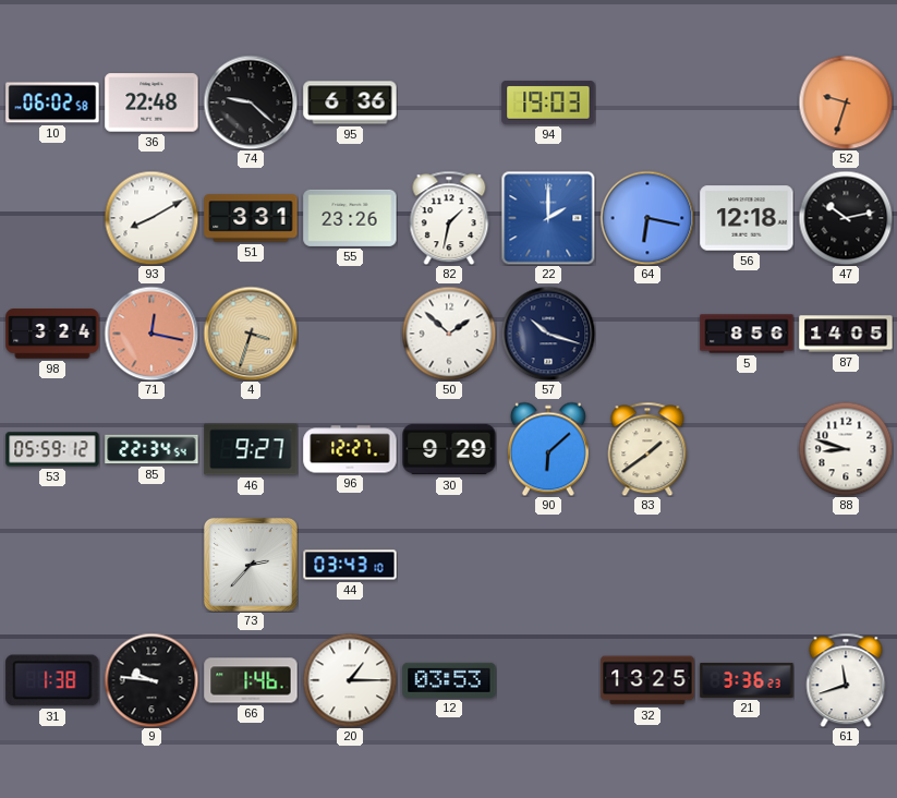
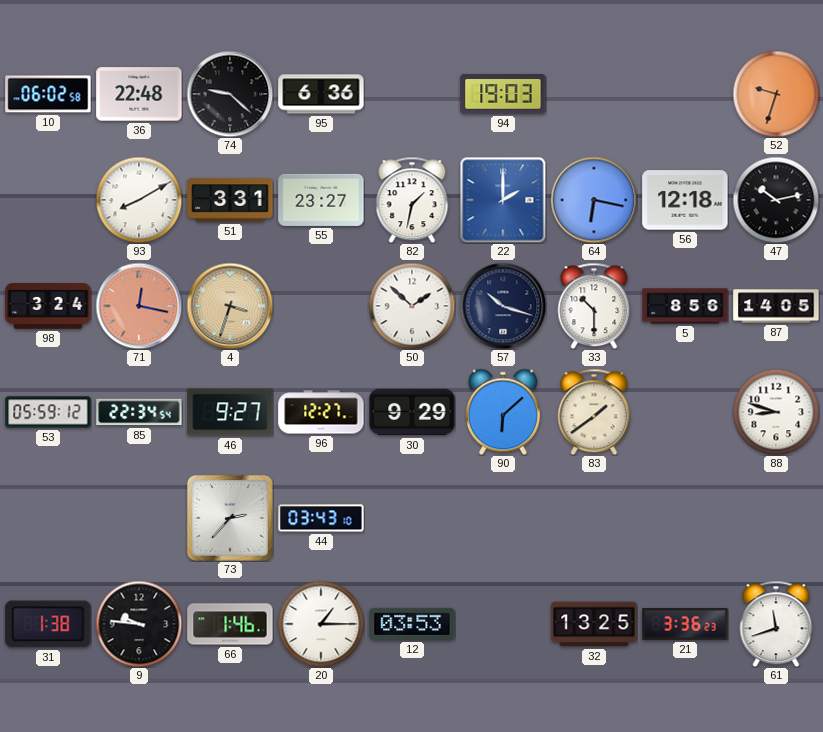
55: 23:26 -> 23:27
33: none -> 10:30
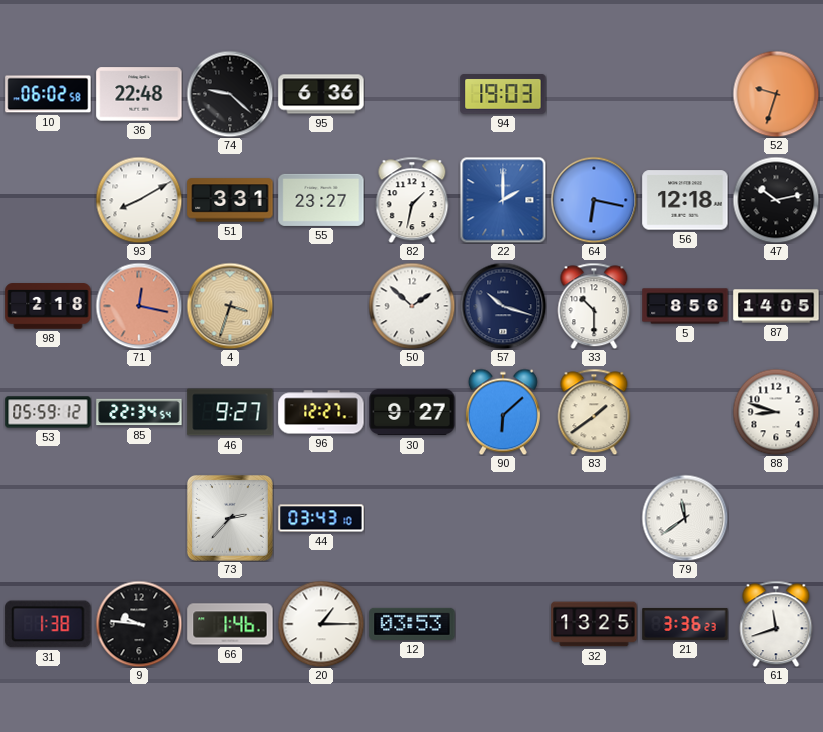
98: 3:24 -> 2:18
30: 9:29 -> 9:27
79: none -> 11:39
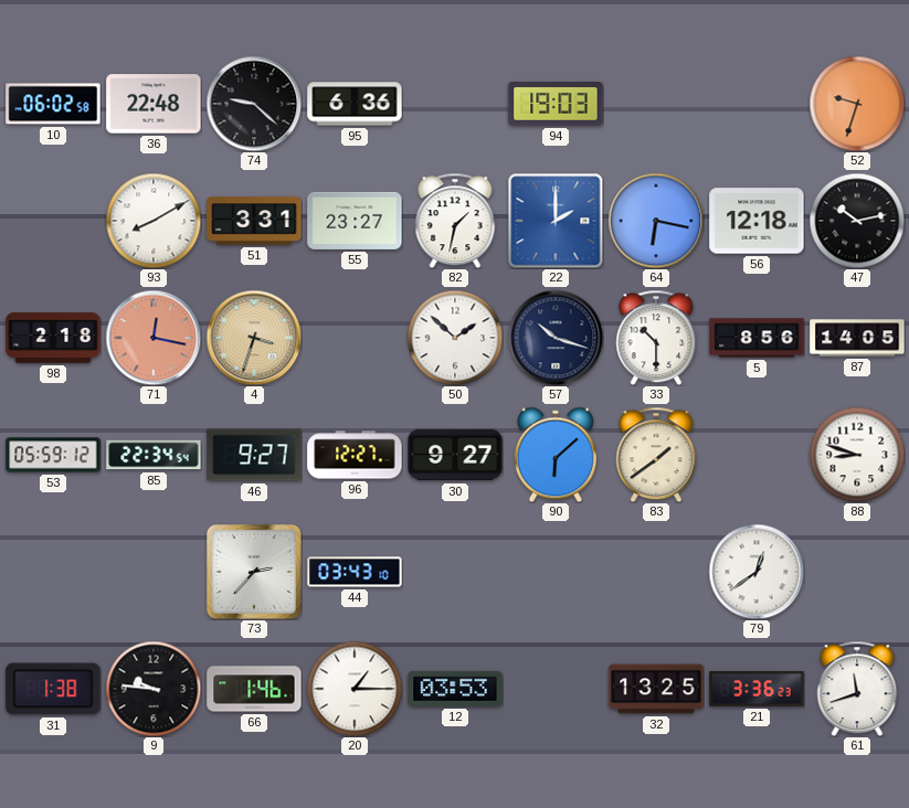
79: 11:39 -> 12:39
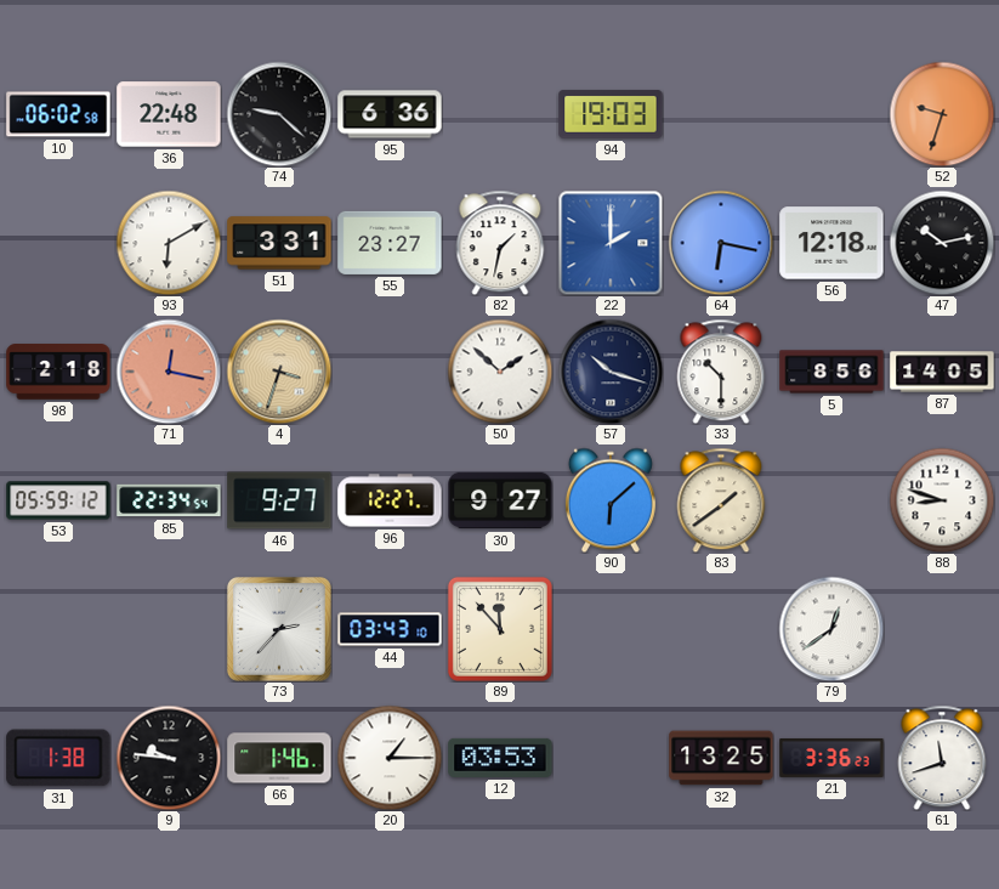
93: 8:10 -> 6:10
89: none -> 11:53
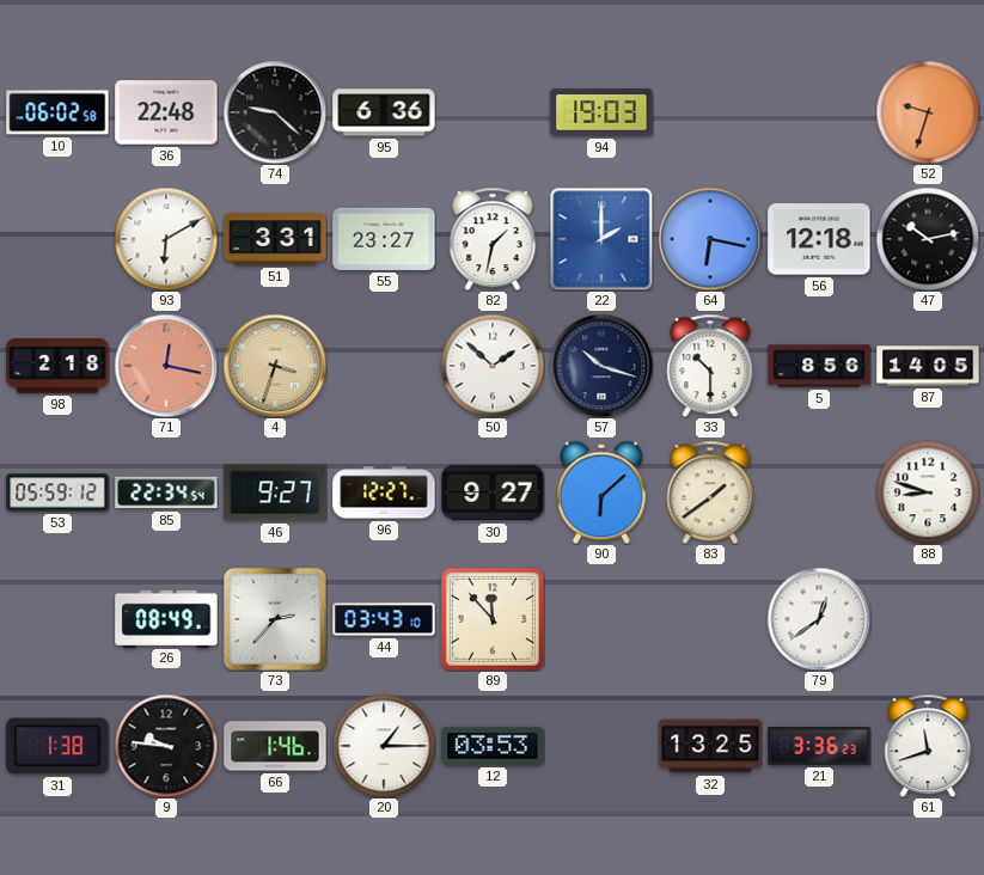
26: none -> 08:49
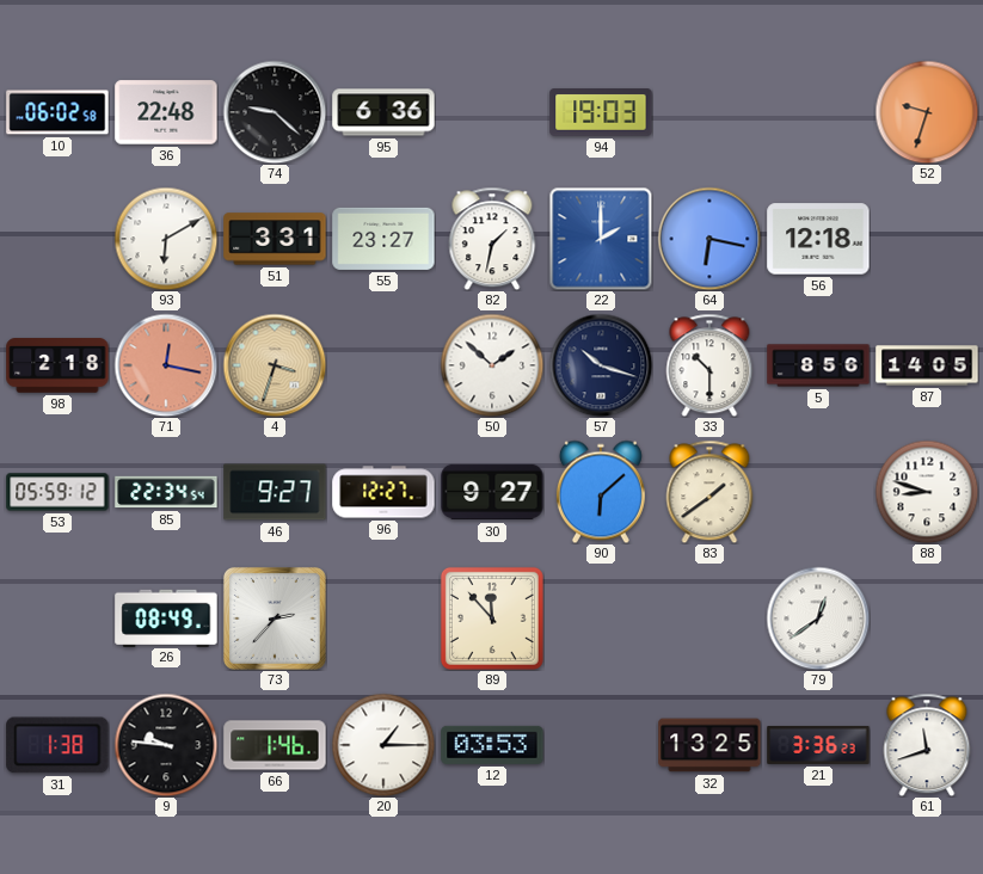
47: 10:13 -> none
44: 03:43 -> none
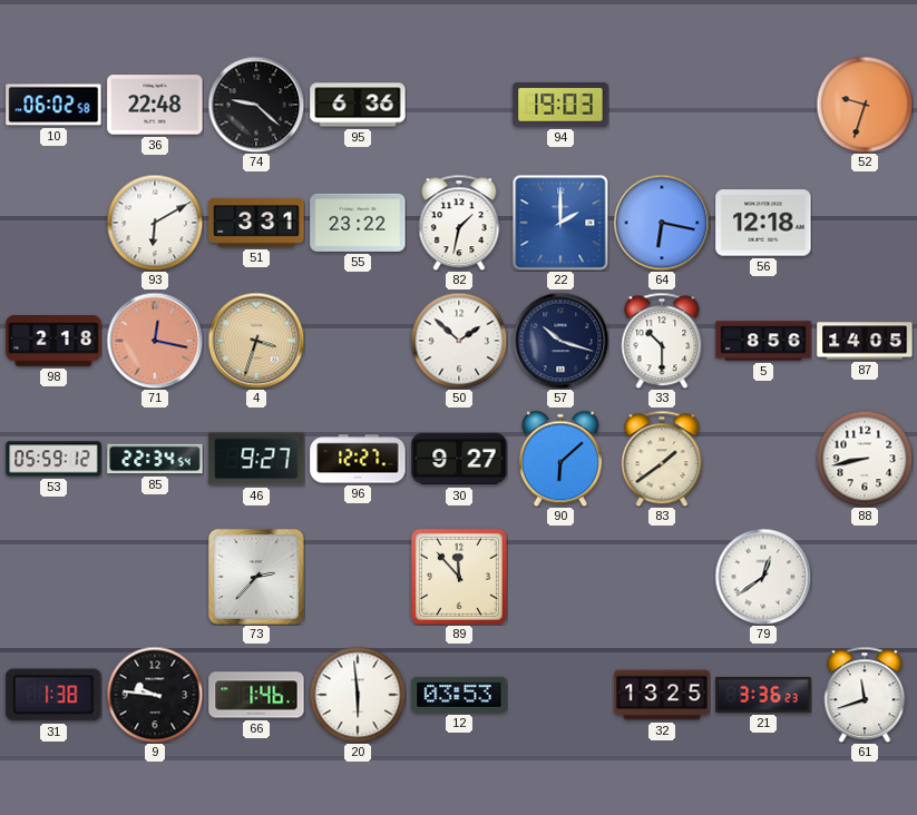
55: 23:27 -> 23:22
88: 8:48 -> 8:43
26: 08:49 -> none
20: 1:15 -> 5:59
